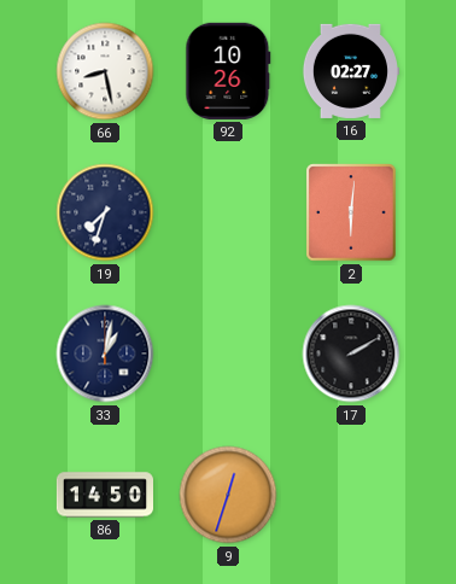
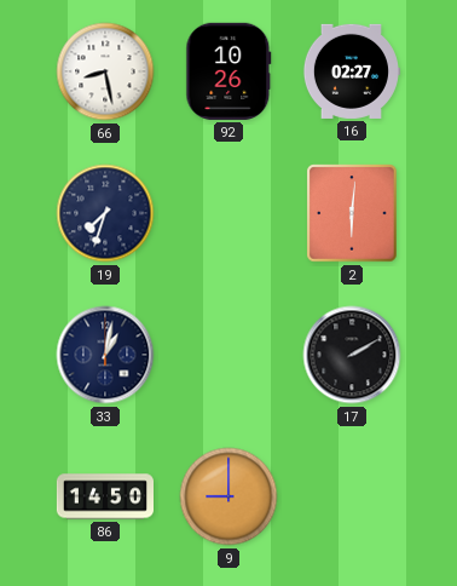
9: 12:33 -> 9:00
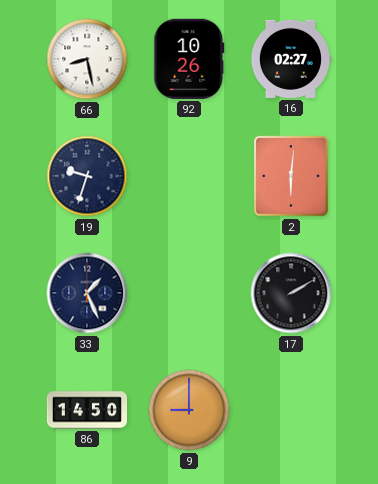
19: 7:33 -> 9:33
33: 1:02 -> 1:26
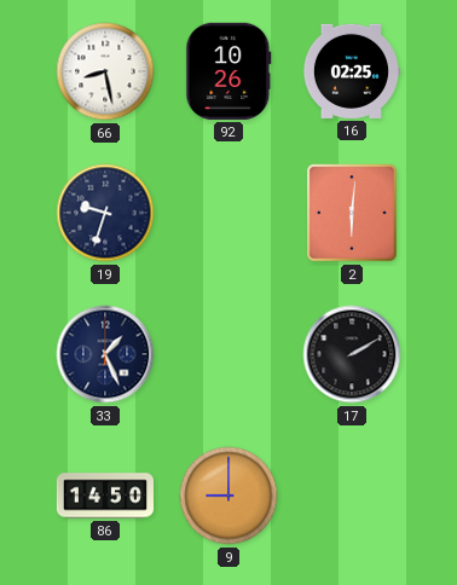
16: 02:27 -> 02:25
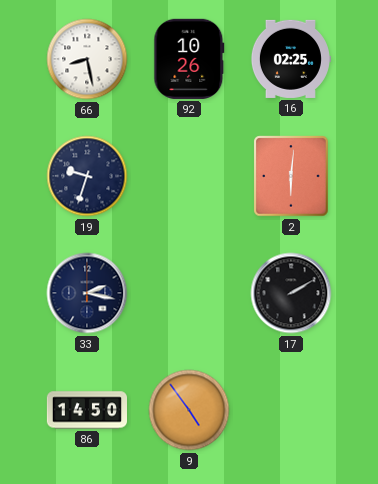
33: 1:26 -> 2:17
9: 9:00 -> 4:54
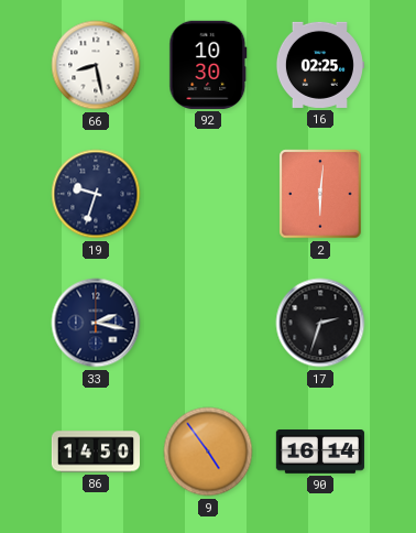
92: 10:26 -> 10:30
17: 2:10 -> 2:33
90: none -> 16:14
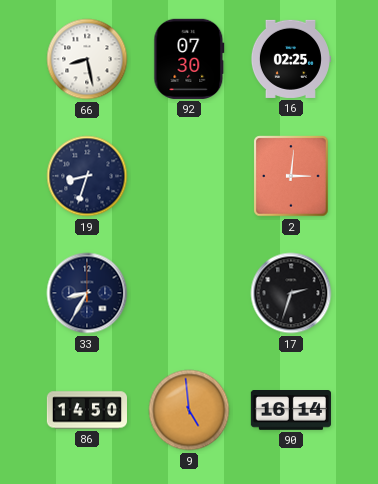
92: 10:30 -> 07:30
19: 9:33 -> 8:33
2: 6:01 -> 3:01
33: 2:17 -> 8:35
9: 4:54 -> 4:59
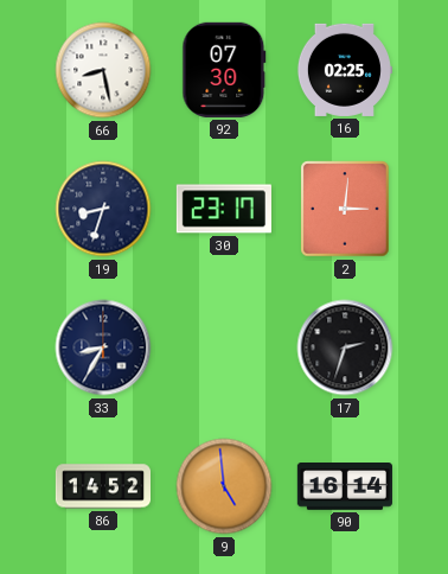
30: none -> 23:17
86: 14:50 -> 14:52
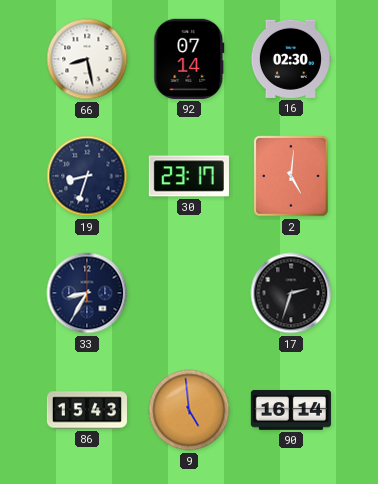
92: 07:30 -> 07:14
16: 02:25 -> 02:30
2: 3:01 -> 5:01
86: 14:52 -> 15:43
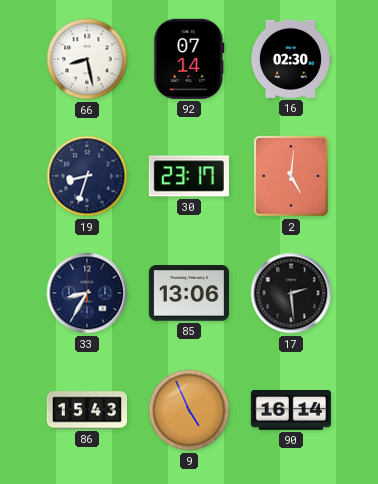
85: none -> 13:06
17: 2:33 -> 2:29
9: 4:59 -> 4:56
